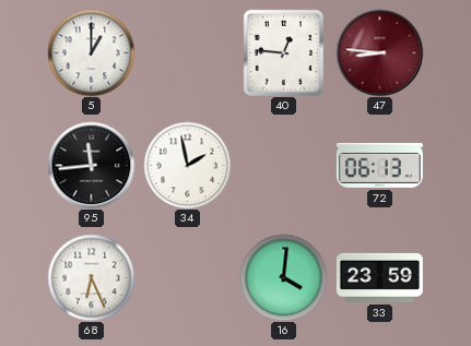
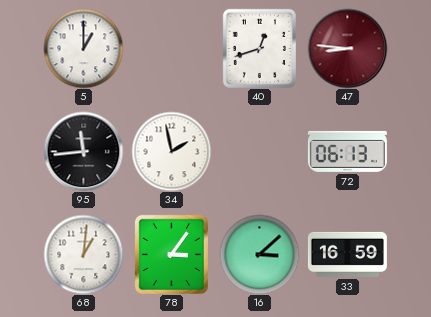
40: 12:46 -> 12:42
68: 6:26 -> 1:01
78: none -> 3:06
16: 4:01 -> 3:08
33: 23:59 -> 16:59
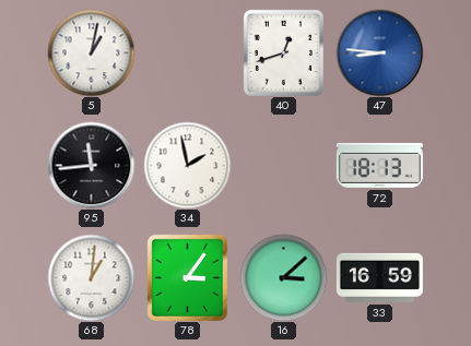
5: 1:00 -> 1:02
47 dial: burgundy -> blue
72: 06:13 -> 18:13
